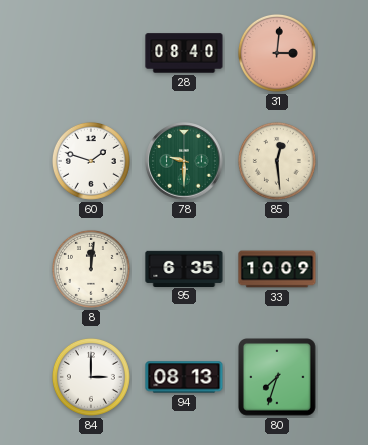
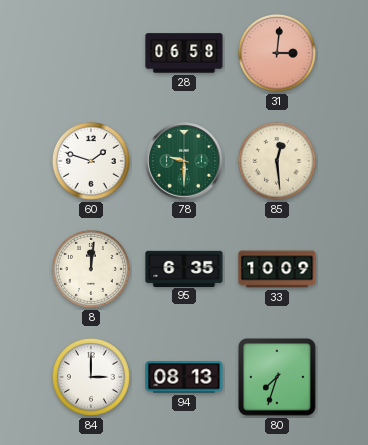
28: 08:40 -> 06:58
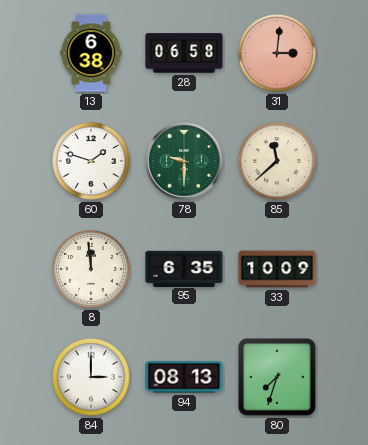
13: none -> 6:38
85: 12:29 -> 11:38
8: 12:01 -> 11:59
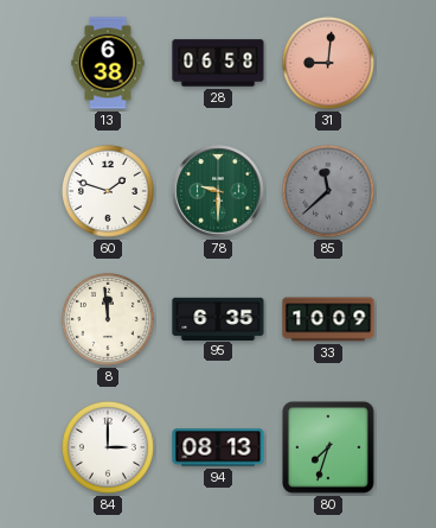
31: 3:01 -> 9:01
85 dial: cream -> grey
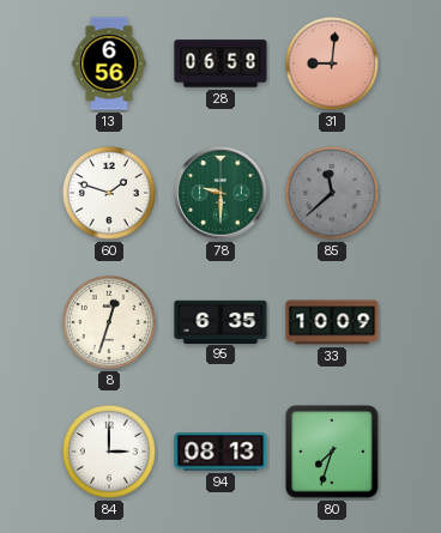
13: 6:38 -> 6:56
8: 11:59 -> 12:33
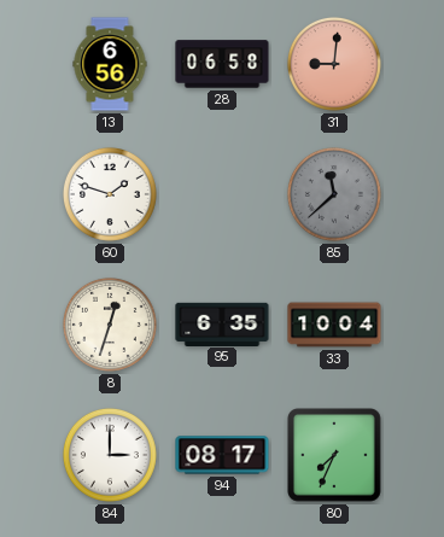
78: 9:30 -> none
33: 10:09 -> 10:04
94: 08:13 -> 08:17
80: 7:33 -> 7:34
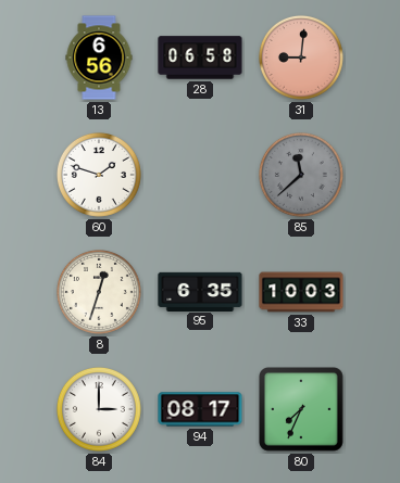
33: 10:04 -> 10:03
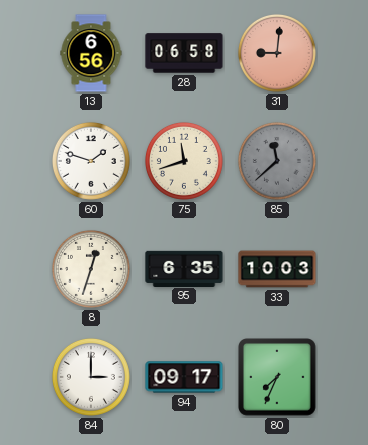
75: none -> 11:42
94: 08:17 -> 09:17
